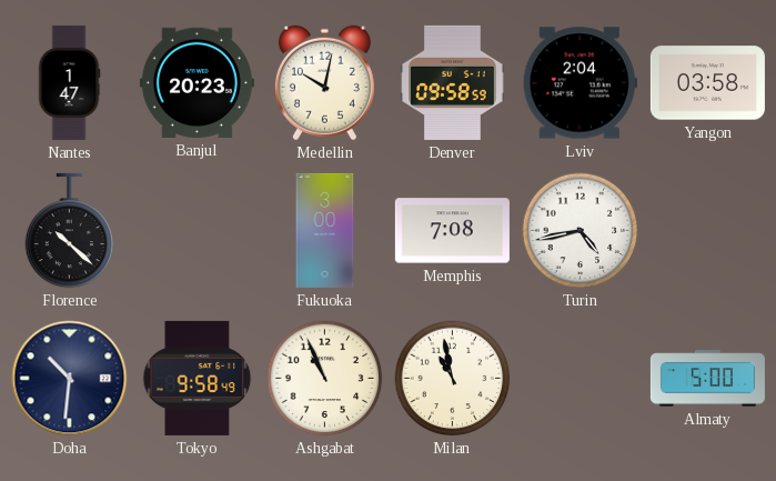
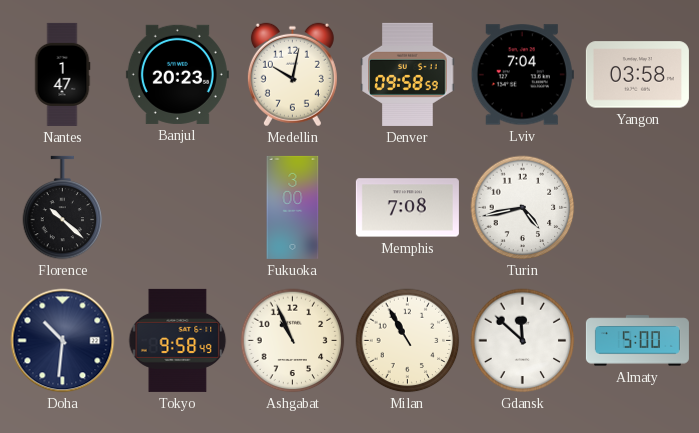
Lviv: 2:04 -> 7:04
Milan: 10:58 -> 10:55
Gdansk: none -> 11:52
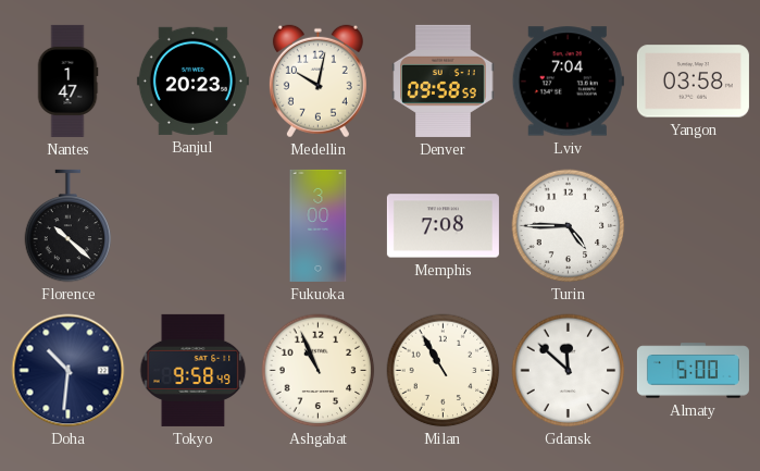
Turin: 4:43 -> 4:45
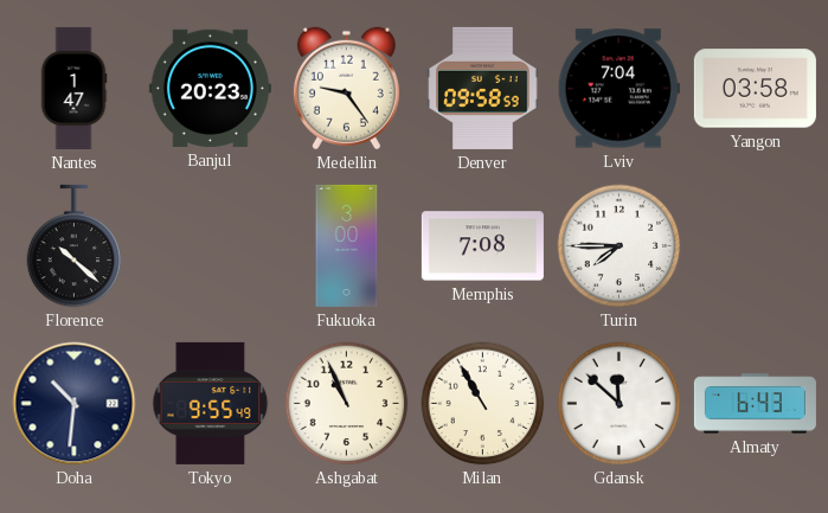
Medellin: 10:02 -> 9:24
Turin: 4:45 -> 7:45
Tokyo: 9:58 -> 9:55
Almaty: 5:00 -> 6:43
